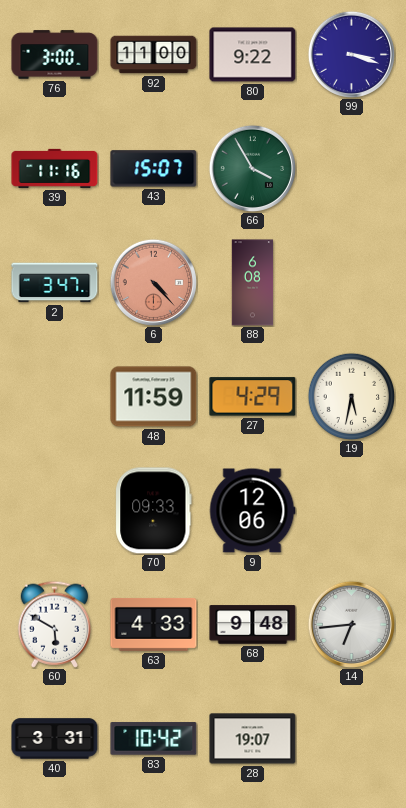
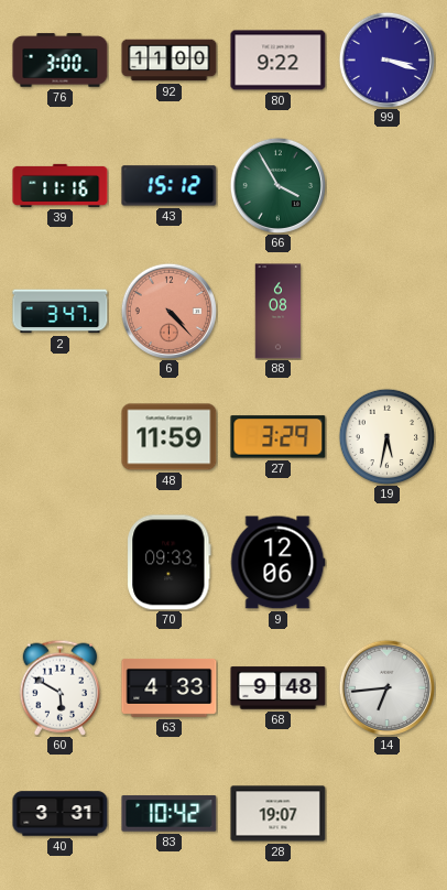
43: 15:07 -> 15:12
27: 4:29 -> 3:29
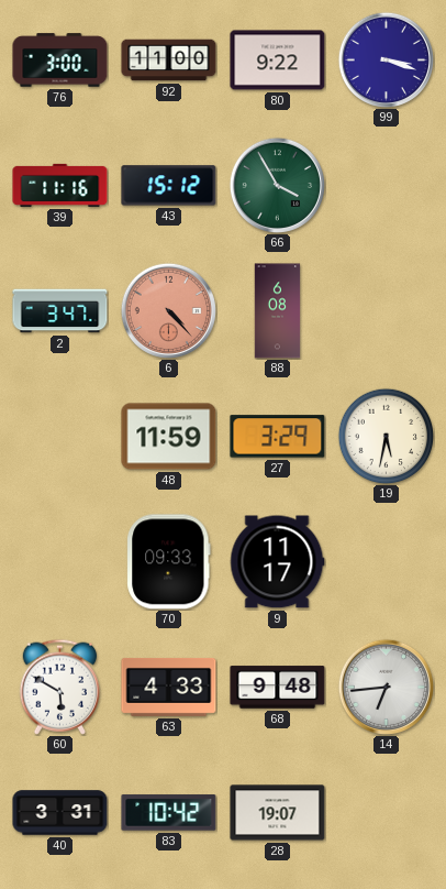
9: 12:06 -> 11:17
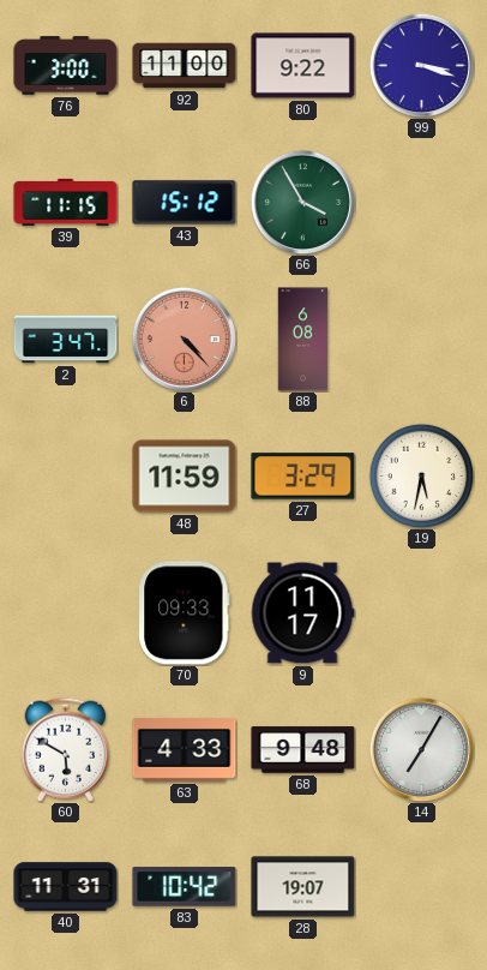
39: 11:16 -> 11:15
14: 6:44 -> 7:05
40: 3:31 -> 11:31
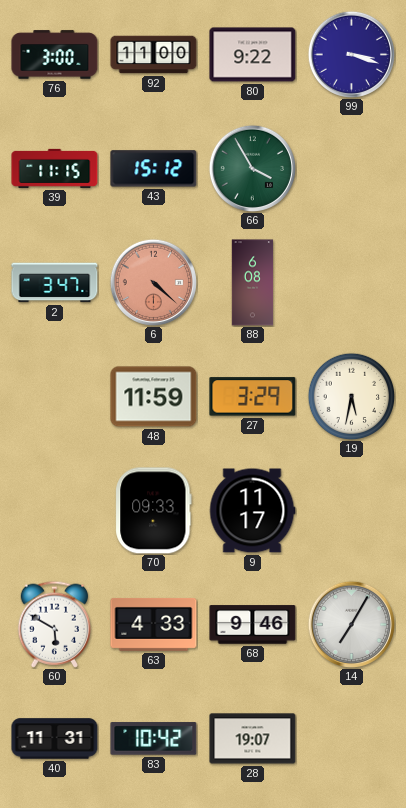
6: 4:23 -> 4:22
68: 9:48 -> 9:46
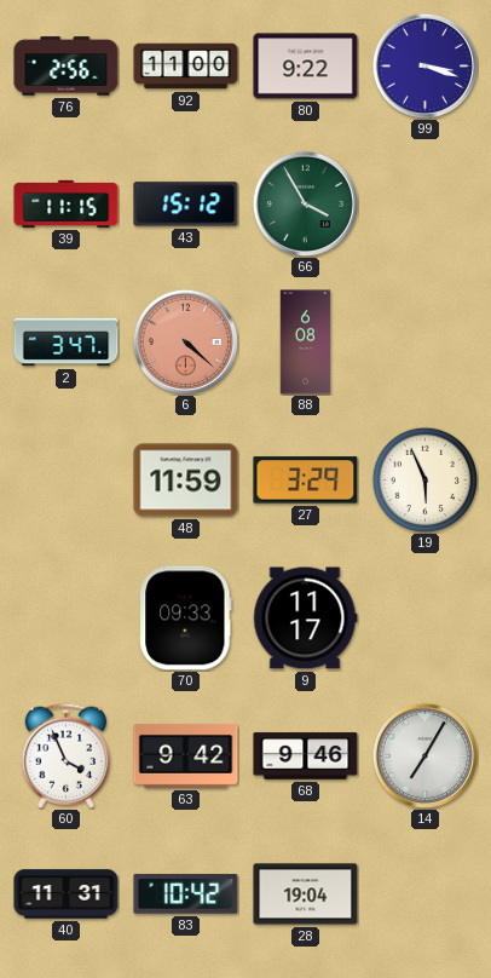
76: 3:00 -> 2:56
19: 5:32 -> 5:56
60: 5:50 -> 3:56
63: 4:33 -> 9:42
28: 19:07 -> 19:04
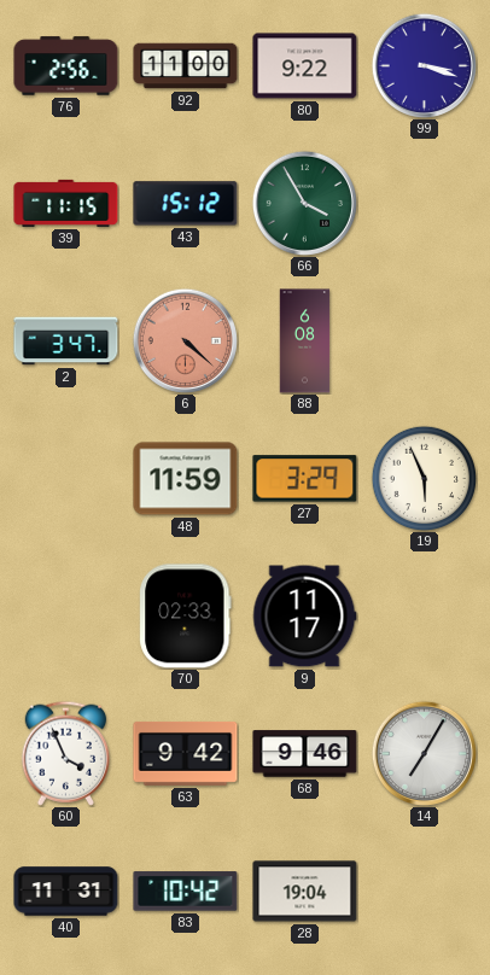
70: 09:33 -> 02:33
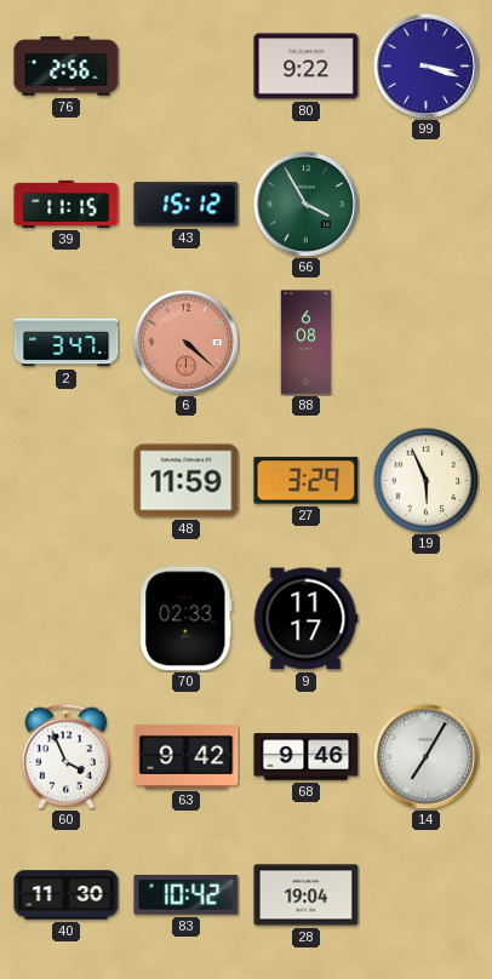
92: 11:00 -> none
40: 11:31 -> 11:30
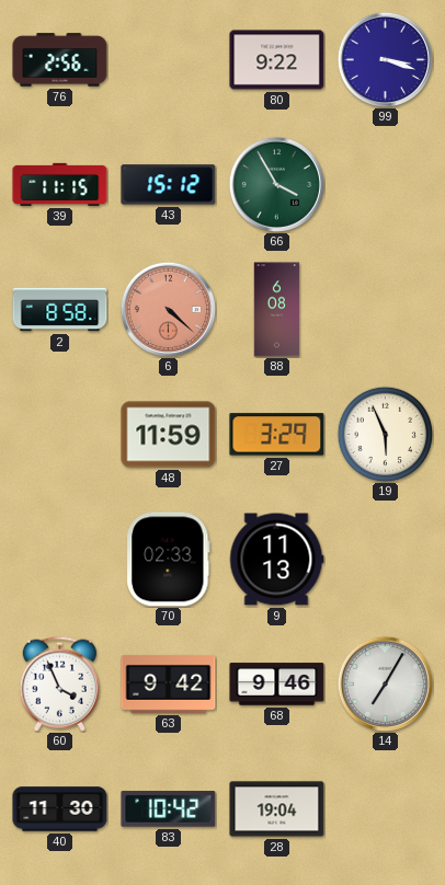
2: 3:47 -> 8:58
9: 11:17 -> 11:13
